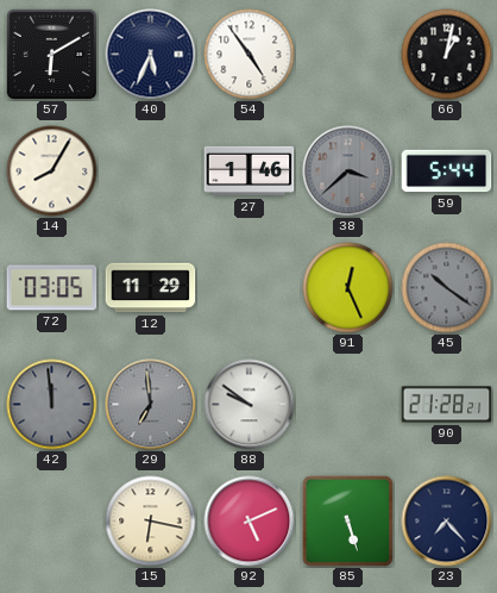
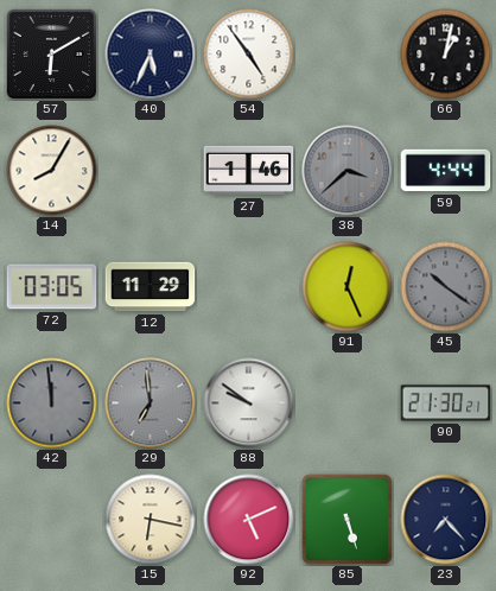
59: 5:44 -> 4:44
90: 21:28 -> 21:30
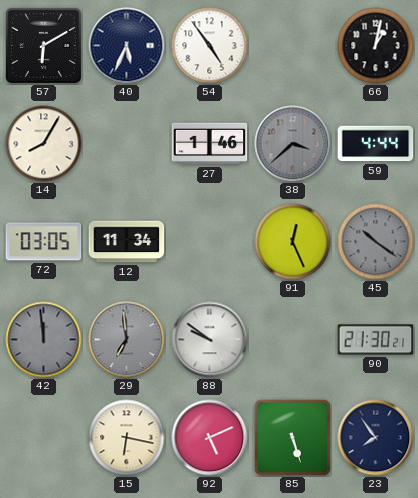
12: 11:29 -> 11:34
23: 7:23 -> 7:54
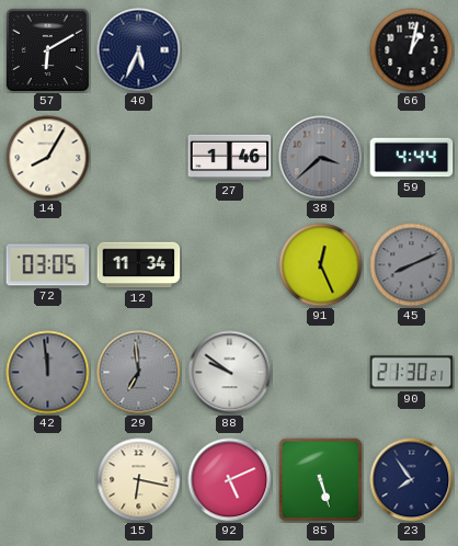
54: 4:54 -> none
45: 10:21 -> 8:11
